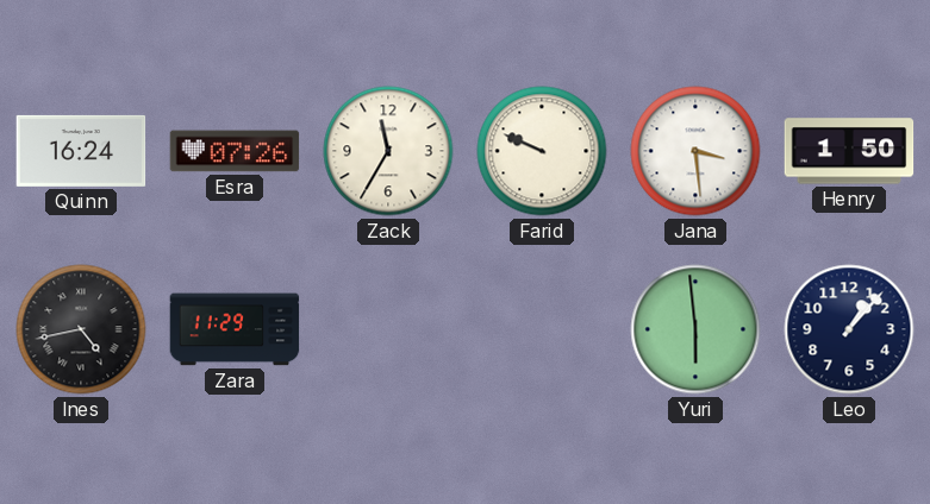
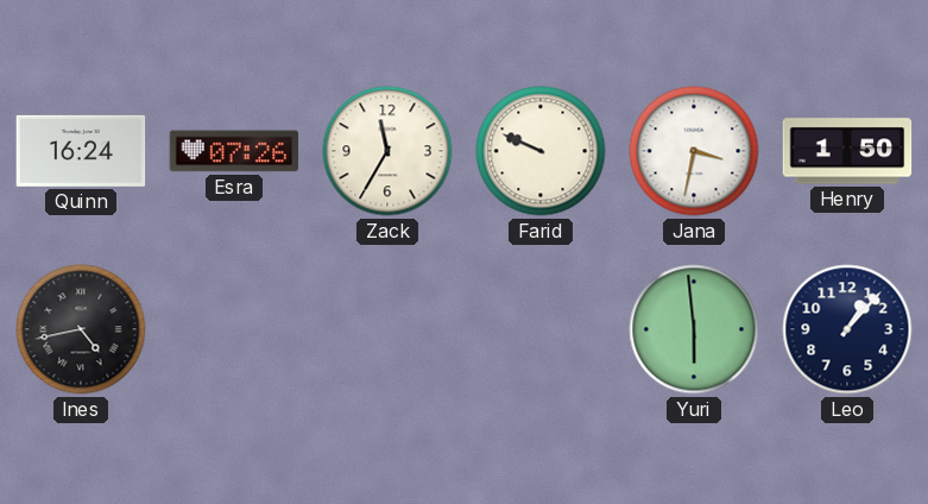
Jana: 3:29 -> 3:32
Zara: 11:29 -> none
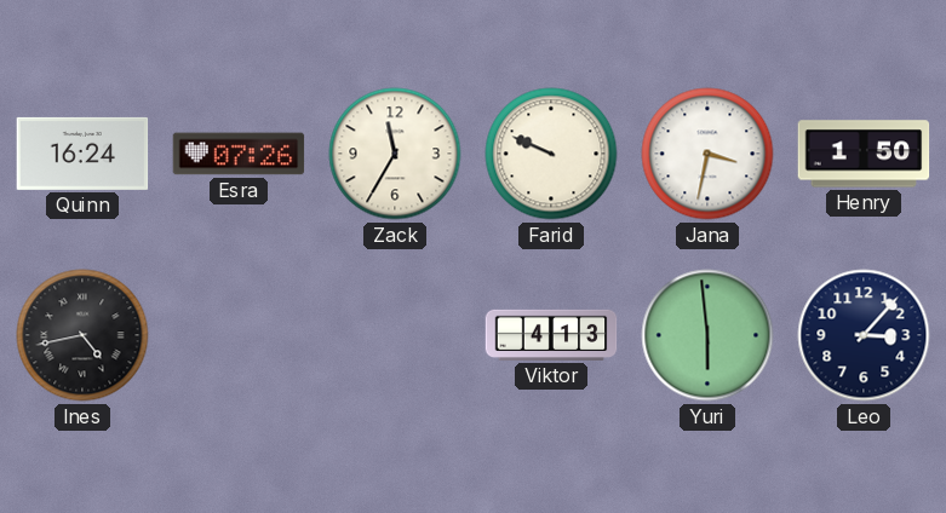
Viktor: none -> 4:13
Leo: 1:07 -> 3:07
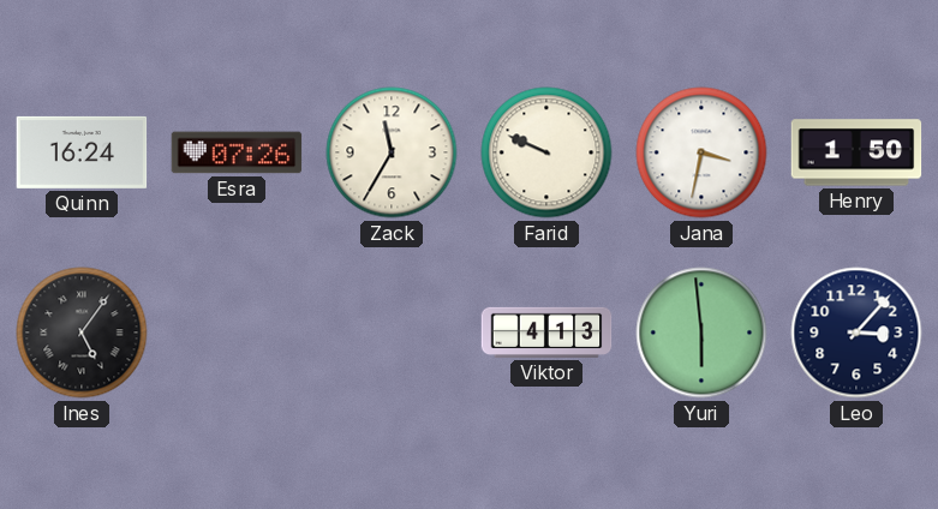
Ines: 4:43 -> 5:06
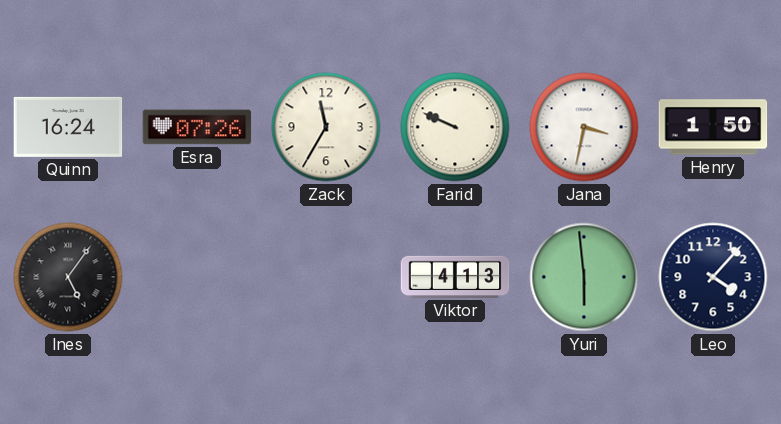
Leo: 3:07 -> 4:07
